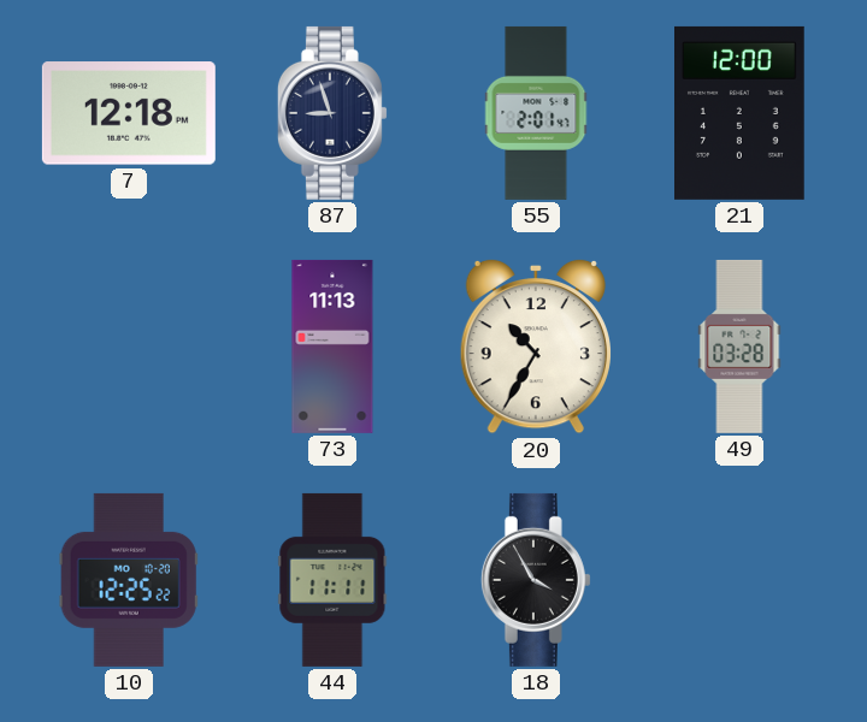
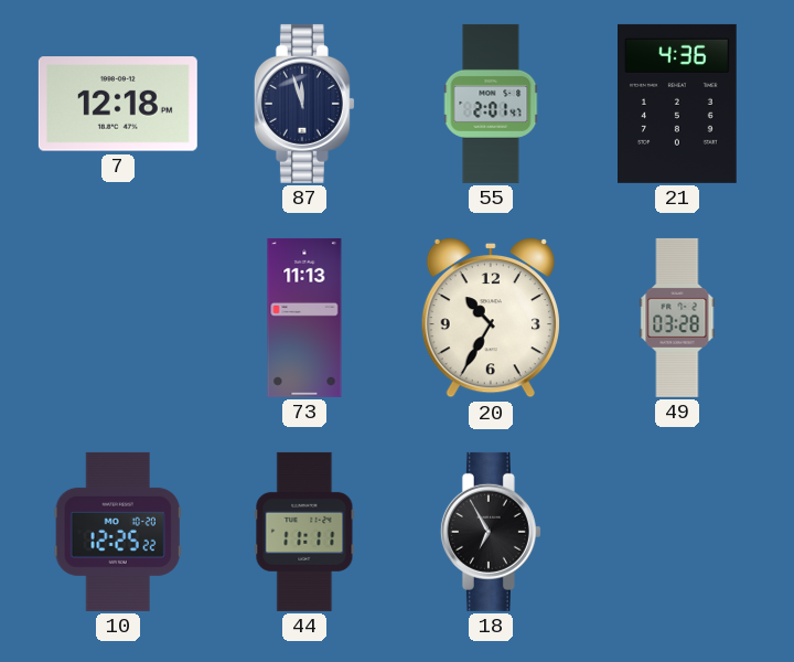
87: 8:57 -> 11:57
21: 12:00 -> 4:36
18: 3:55 -> 6:55
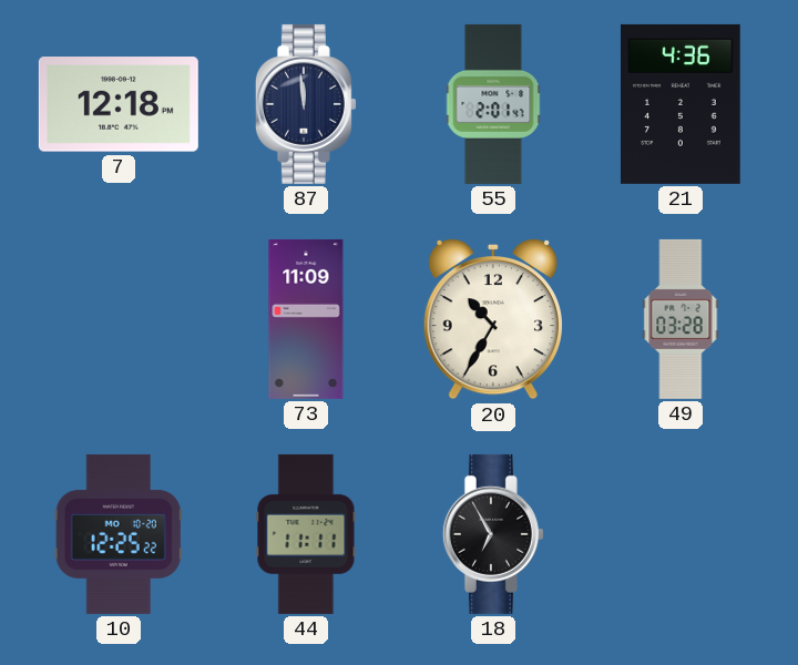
87: 11:57 -> 11:59
73: 11:13 -> 11:09
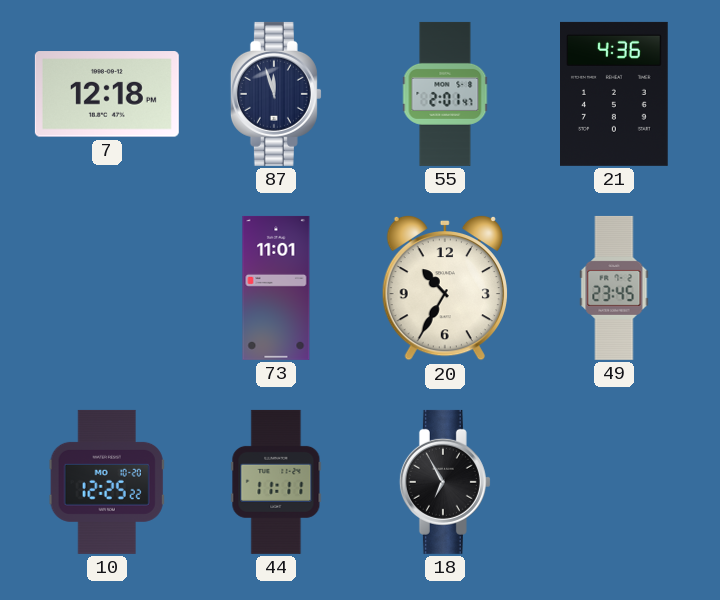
87: 11:59 -> 11:57
73: 11:09 -> 11:01
49: 03:28 -> 23:45
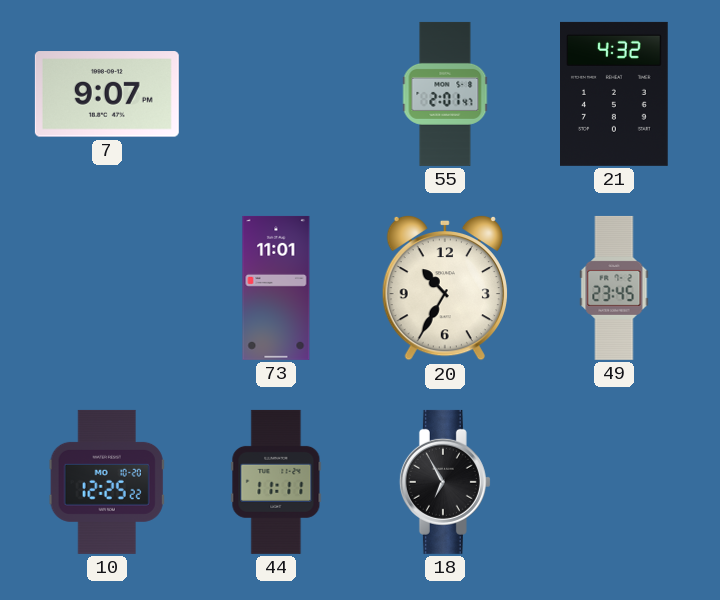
7: 12:18 -> 9:07
87: 11:57 -> none
21: 4:36 -> 4:32
